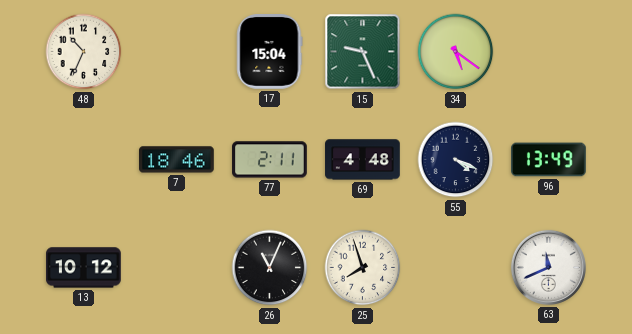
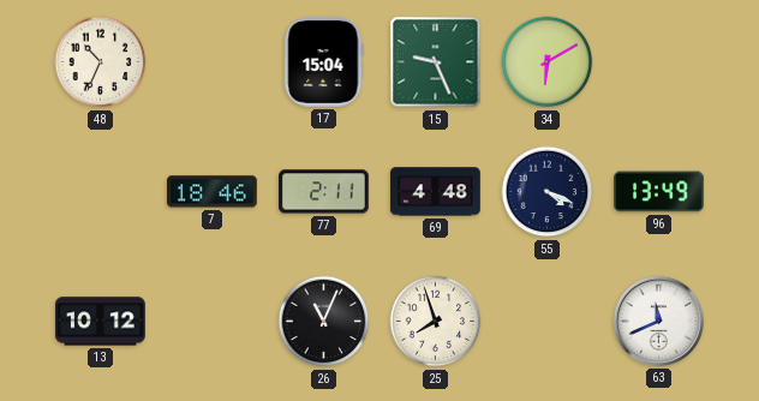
34: 5:21 -> 6:10
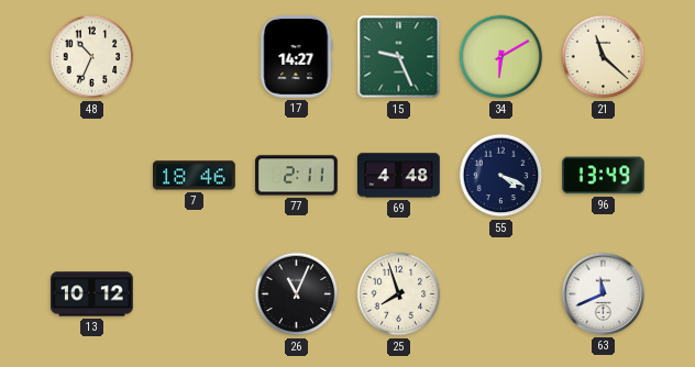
17: 15:04 -> 14:27
21: none -> 11:22
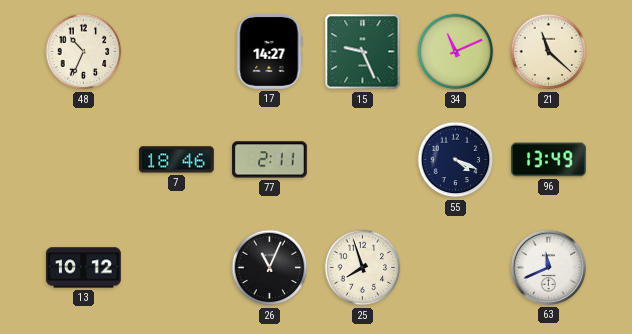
34: 6:10 -> 11:11
69: 4:48 -> none
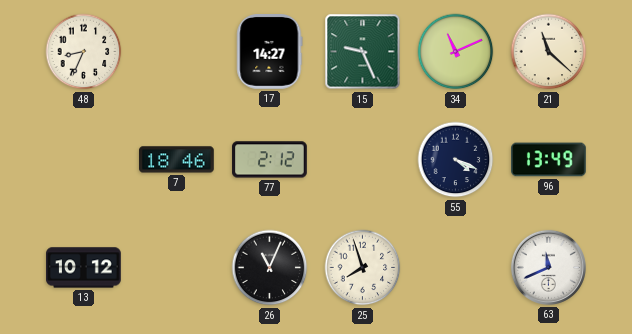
48: 10:34 -> 8:34
77: 2:11 -> 2:12
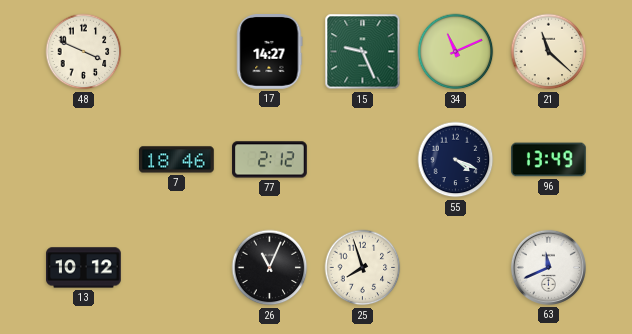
48: 8:34 -> 3:49
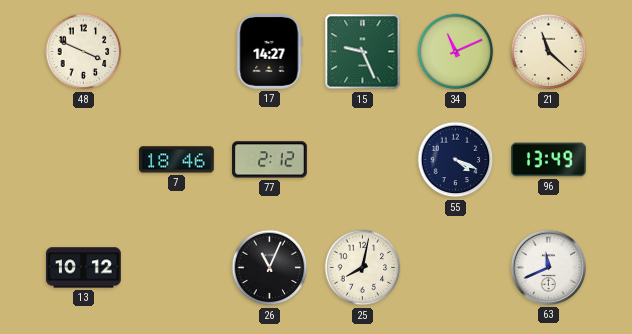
25: 7:57 -> 8:02
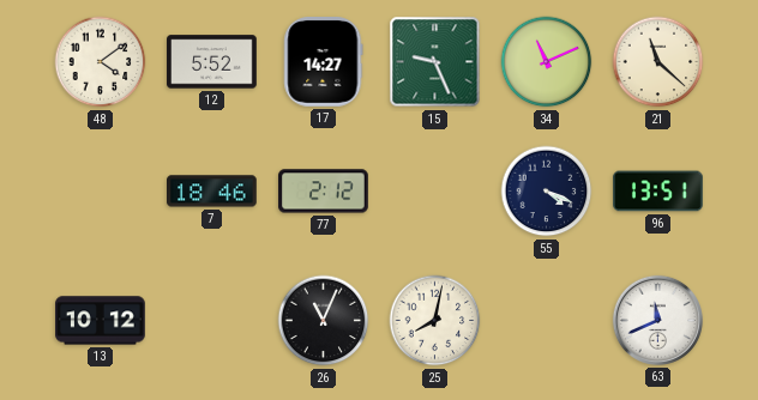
48: 3:49 -> 4:09
12: none -> 5:52
96: 13:49 -> 13:51
